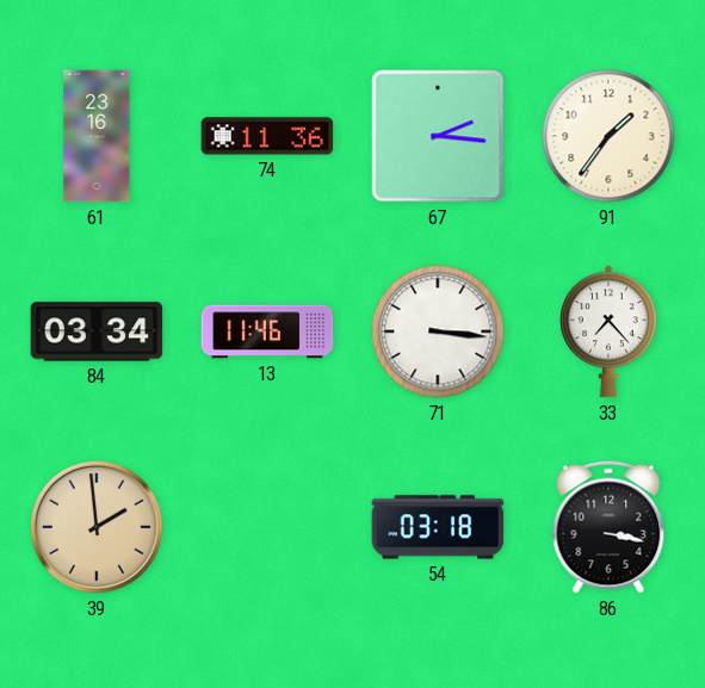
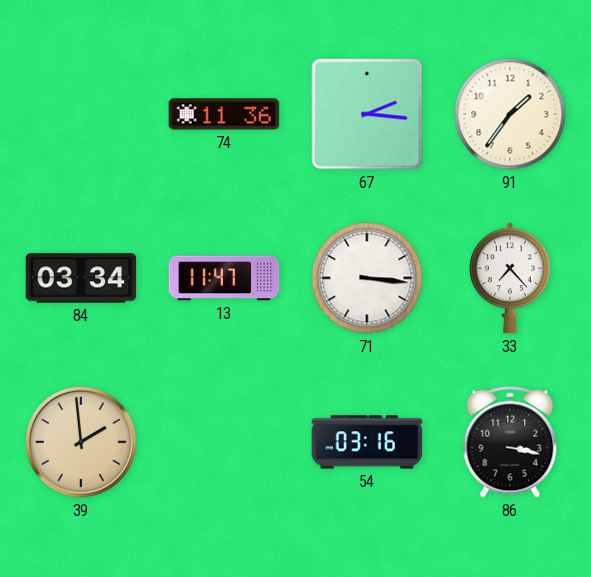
61: 23:16 -> none
13: 11:46 -> 11:47
54: 03:18 -> 03:16
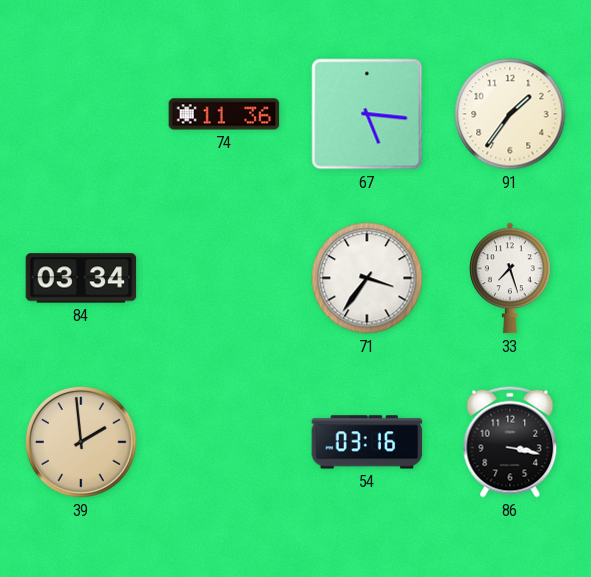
67: 2:16 -> 5:16
13: 11:47 -> none
71: 3:16 -> 3:36
33: 7:23 -> 7:27
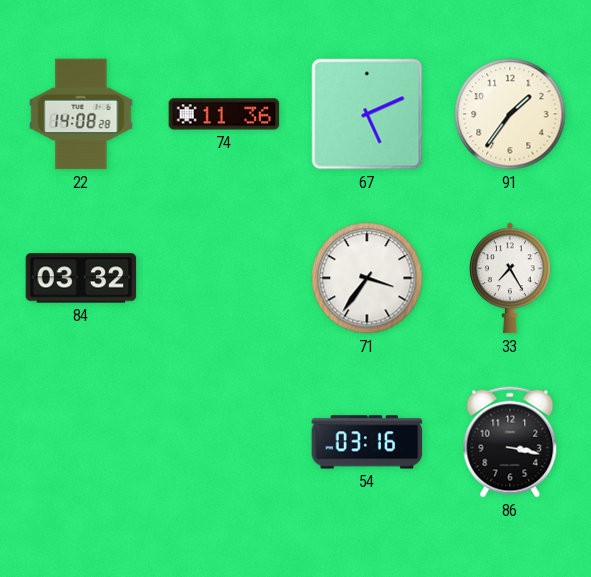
22: none -> 14:08
67: 5:16 -> 5:11
84: 03:34 -> 03:32
33: 7:27 -> 7:25
39: 1:59 -> none
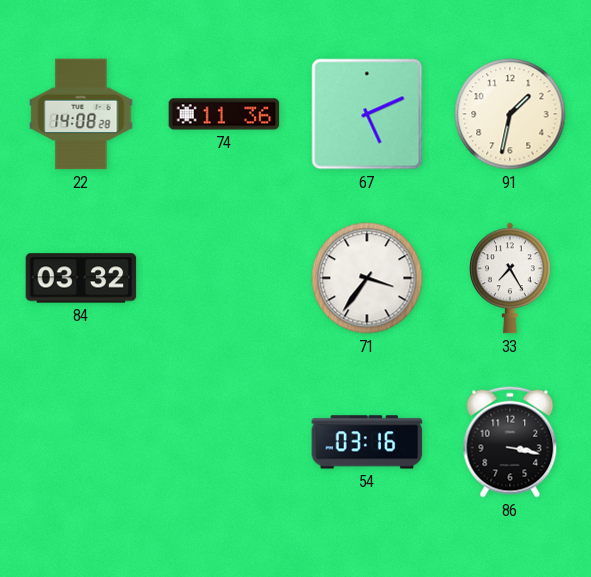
91: 1:36 -> 1:32
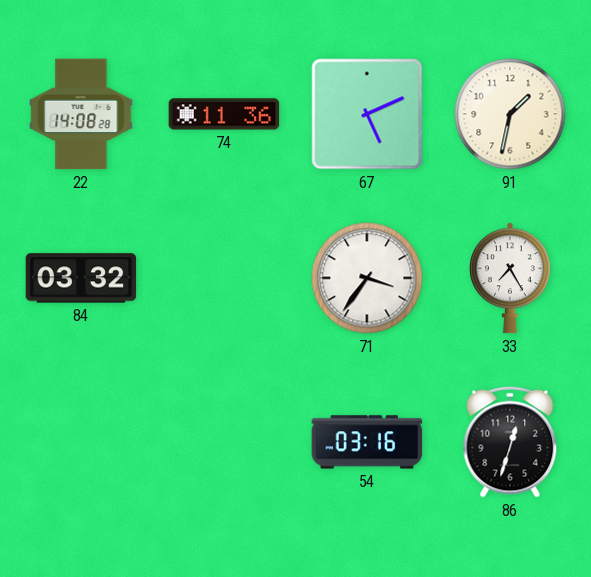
86: 3:17 -> 12:33
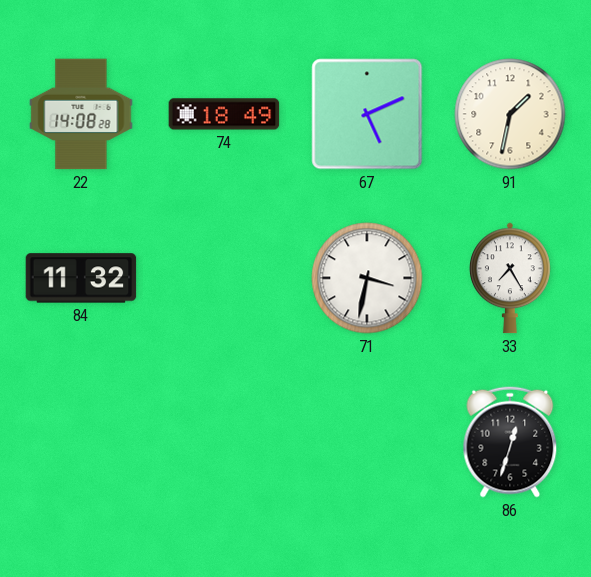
74: 11:36 -> 18:49
84: 03:32 -> 11:32
71: 3:36 -> 3:32
54: 03:16 -> none
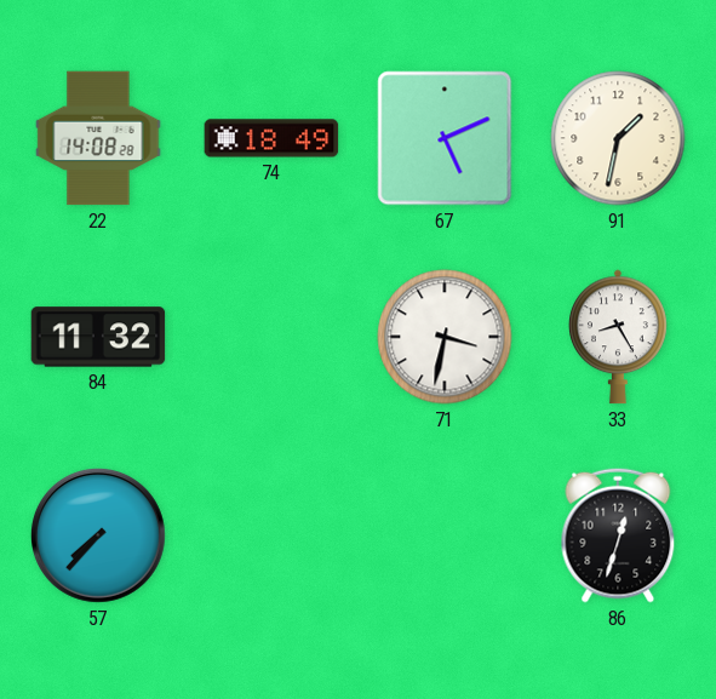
33: 7:25 -> 8:25
57: none -> 7:37
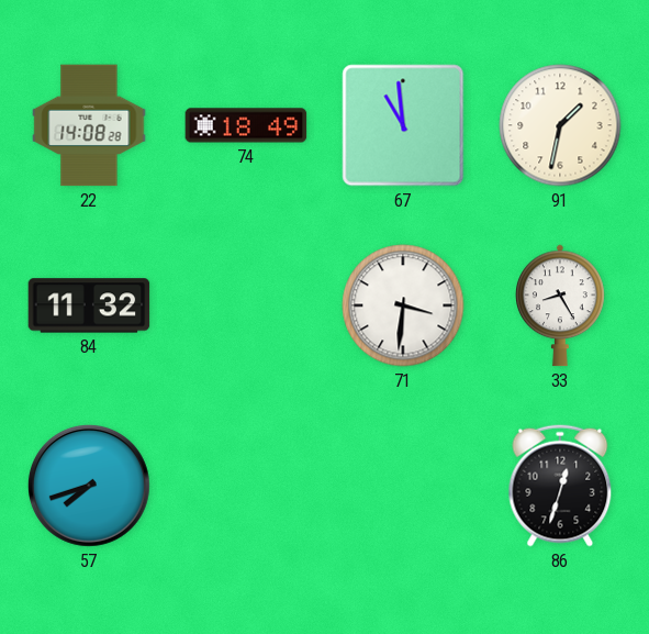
67: 5:11 -> 10:59
71: 3:32 -> 3:31
57: 7:37 -> 7:42
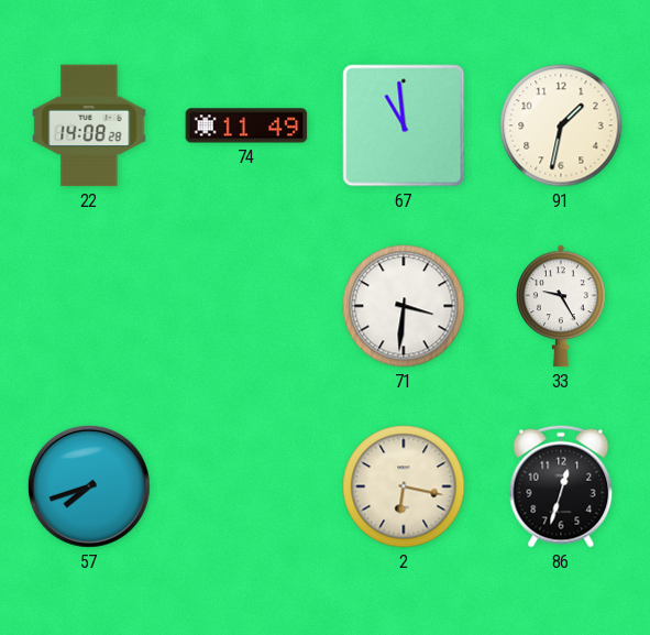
74: 18:49 -> 11:49
84: 11:32 -> none
33: 8:25 -> 9:25
2: none -> 6:17
